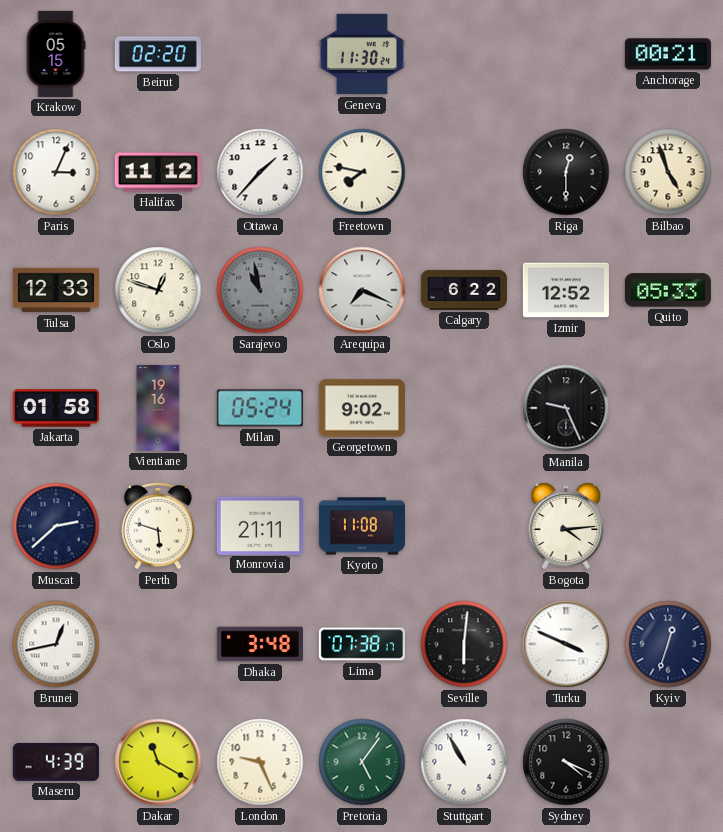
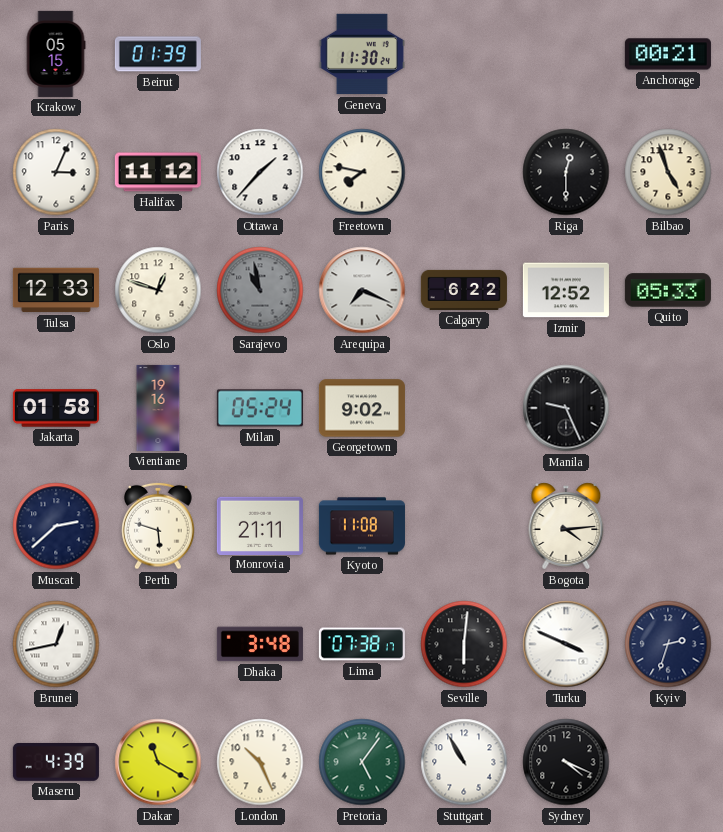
Beirut: 02:20 -> 01:39
Kyiv: 12:33 -> 2:33
London: 9:26 -> 10:26
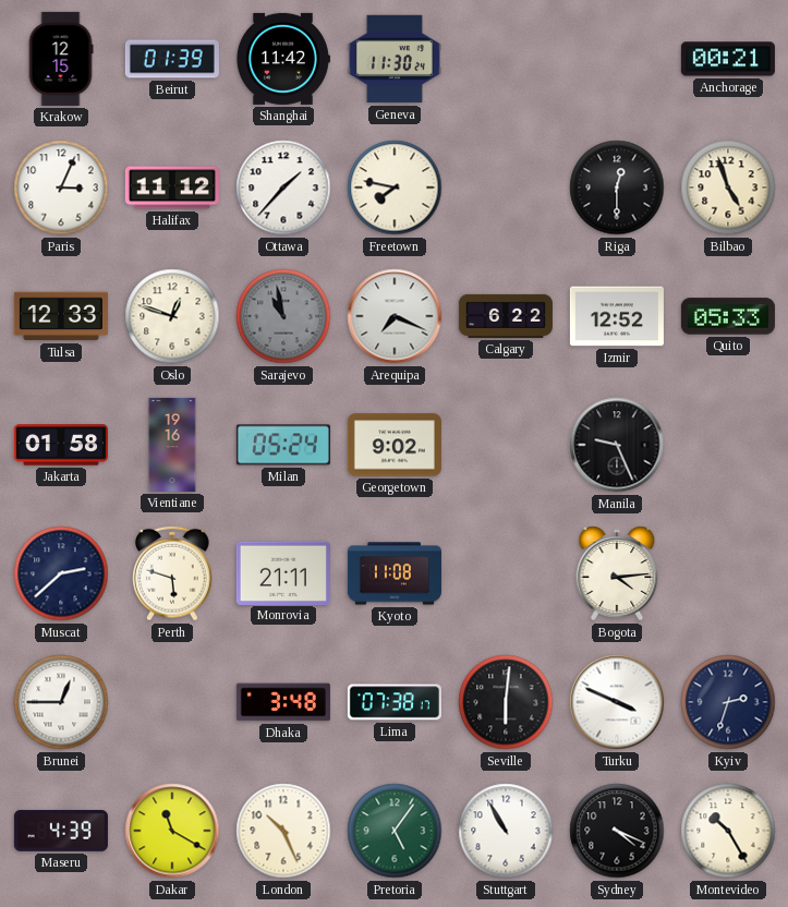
Krakow: 05:15 -> 12:15
Shanghai: none -> 11:42
Brunei: 12:43 -> 12:45
Montevideo: none -> 10:25
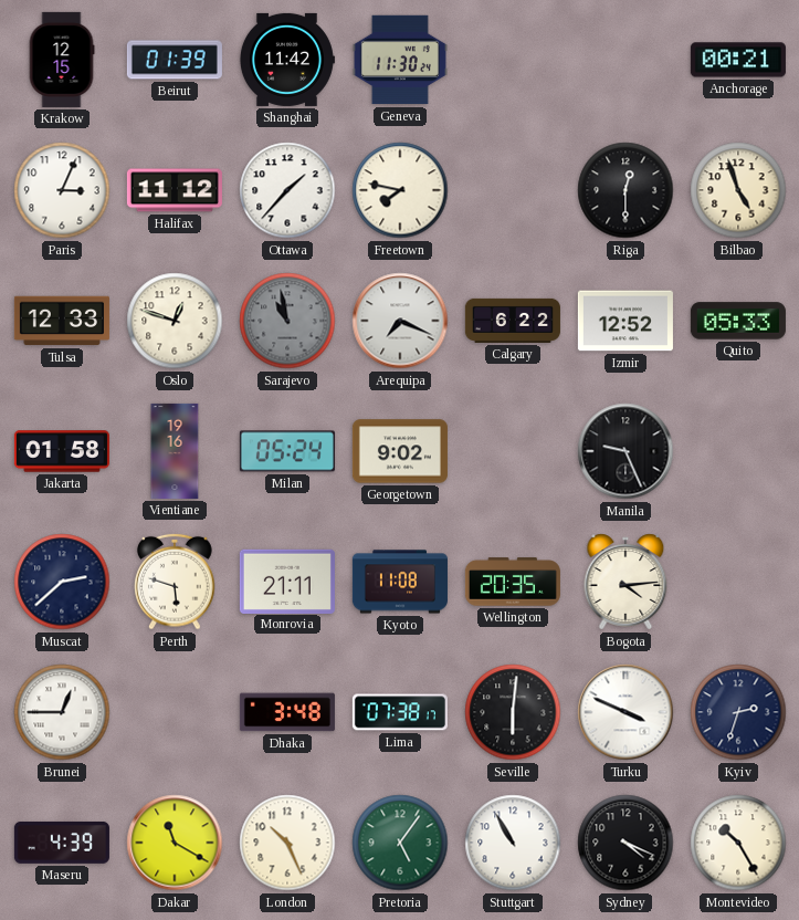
Wellington: none -> 20:35
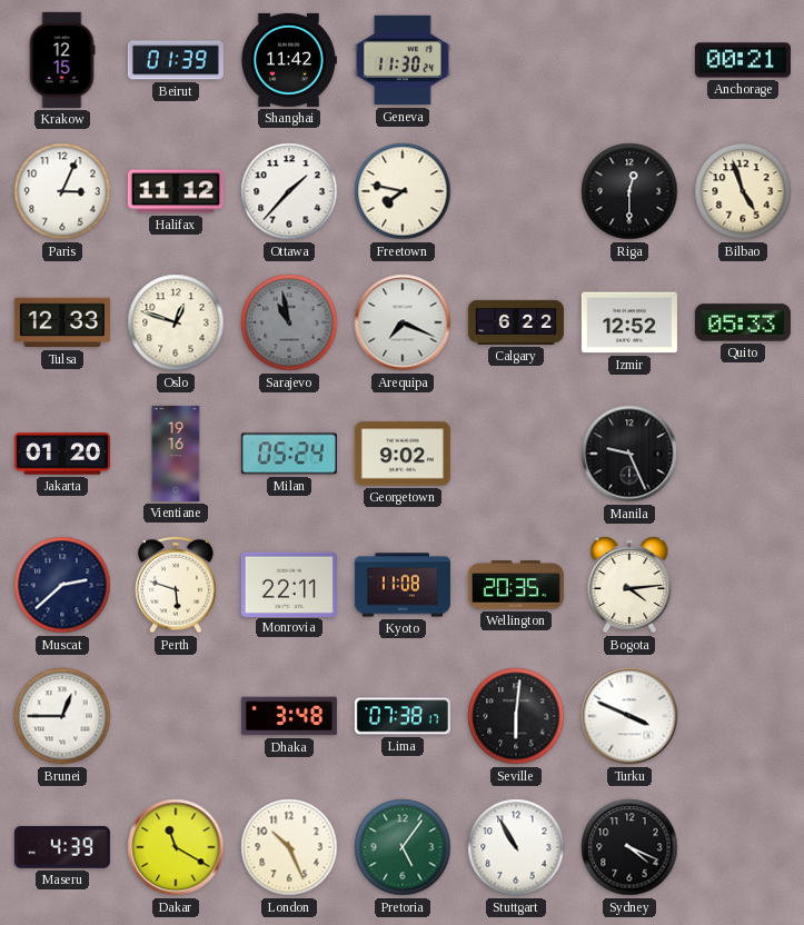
Jakarta: 01:58 -> 01:20
Monrovia: 21:11 -> 22:11
Kyiv: 2:33 -> none
Montevideo: 10:25 -> none
